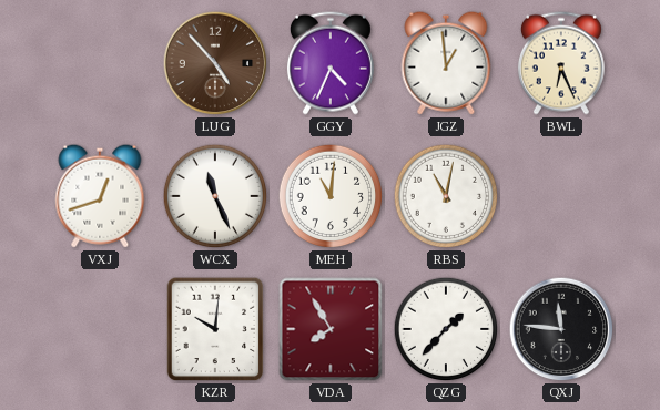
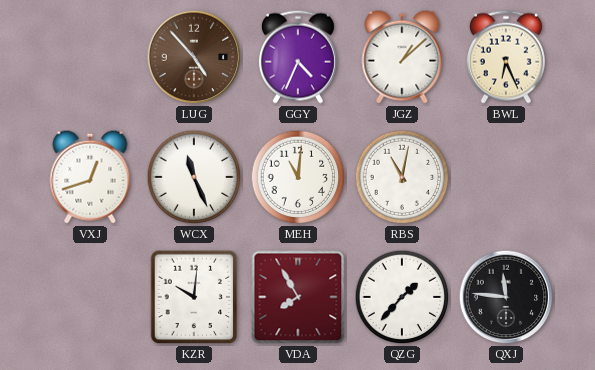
JGZ: 12:59 -> 1:08
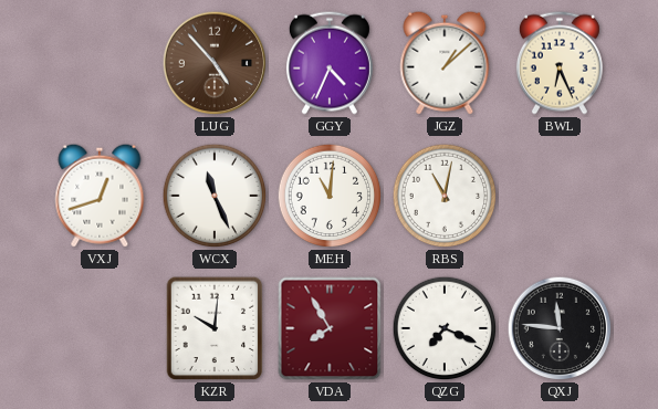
QZG: 1:37 -> 7:19
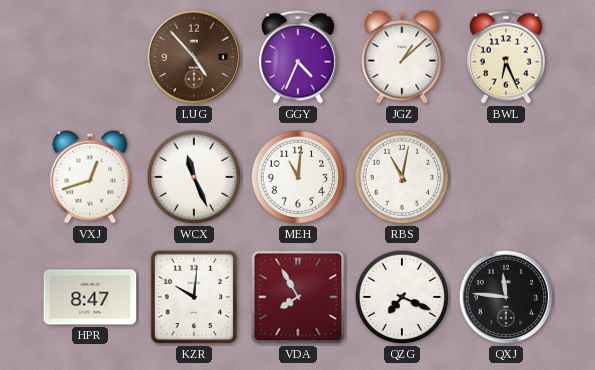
HPR: none -> 8:47
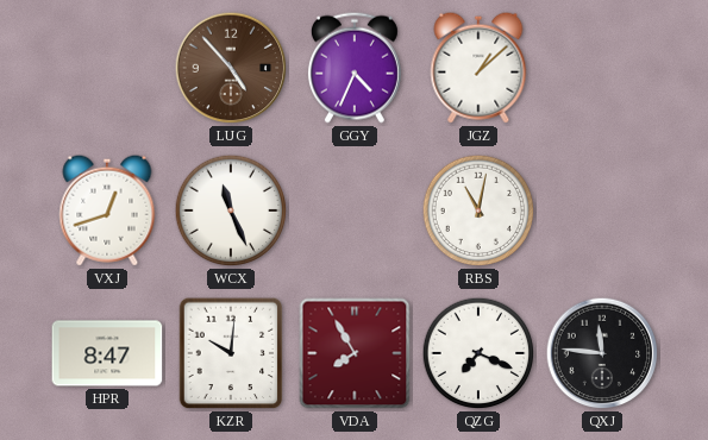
BWL: 6:26 -> none
MEH: 11:01 -> none
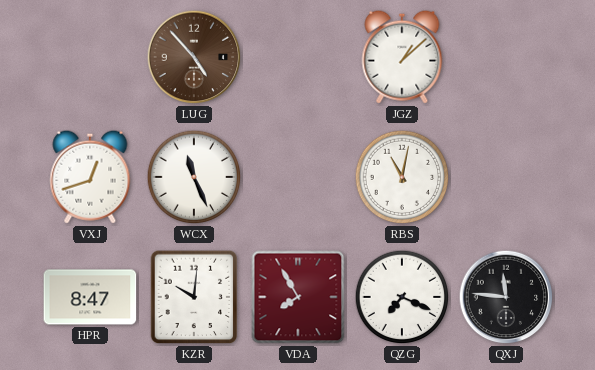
GGY: 4:34 -> none
